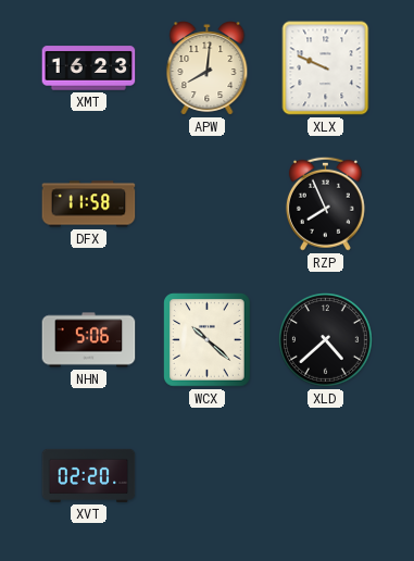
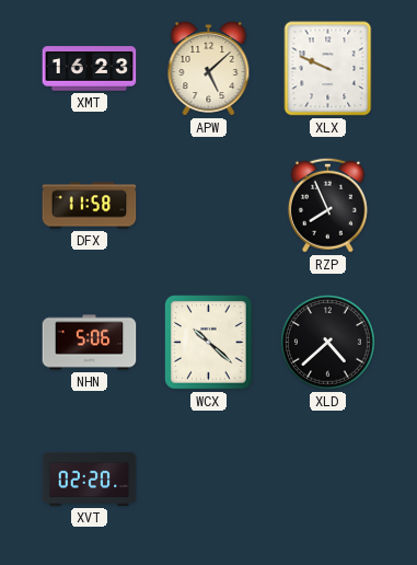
APW: 8:01 -> 5:08
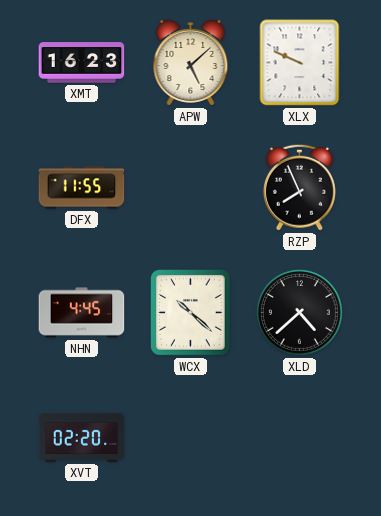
DFX: 11:58 -> 11:55
NHN: 5:06 -> 4:45
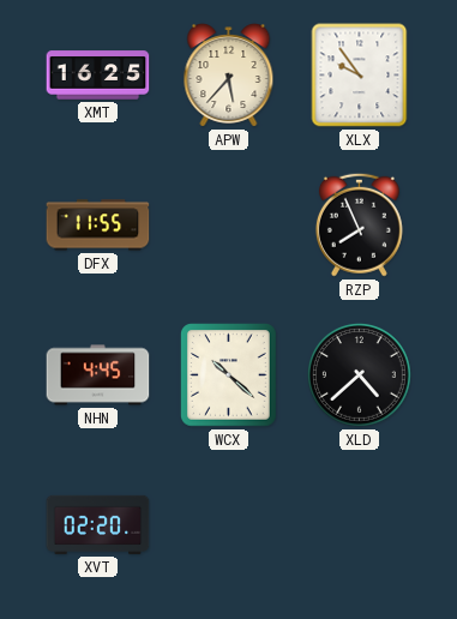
XMT: 16:23 -> 16:25
APW: 5:08 -> 5:37
XLX: 9:49 -> 9:54
